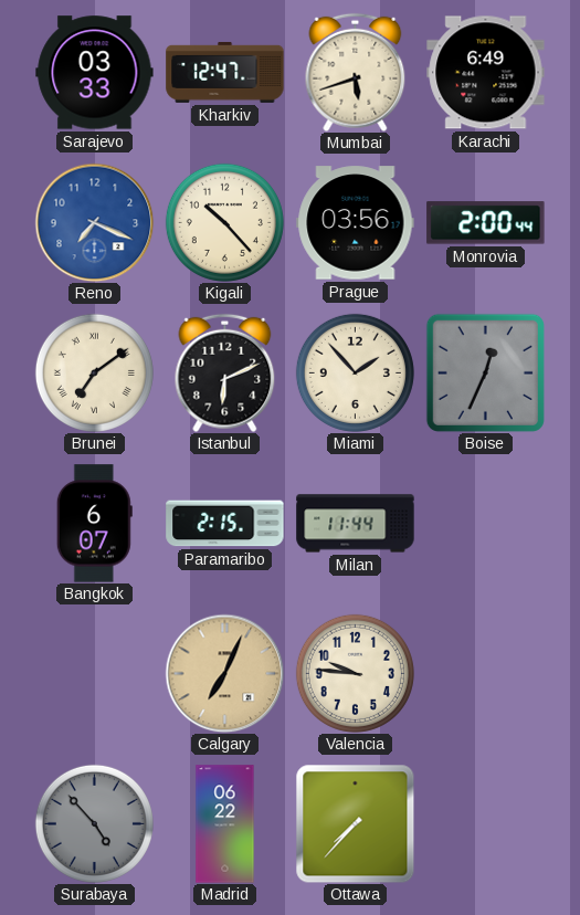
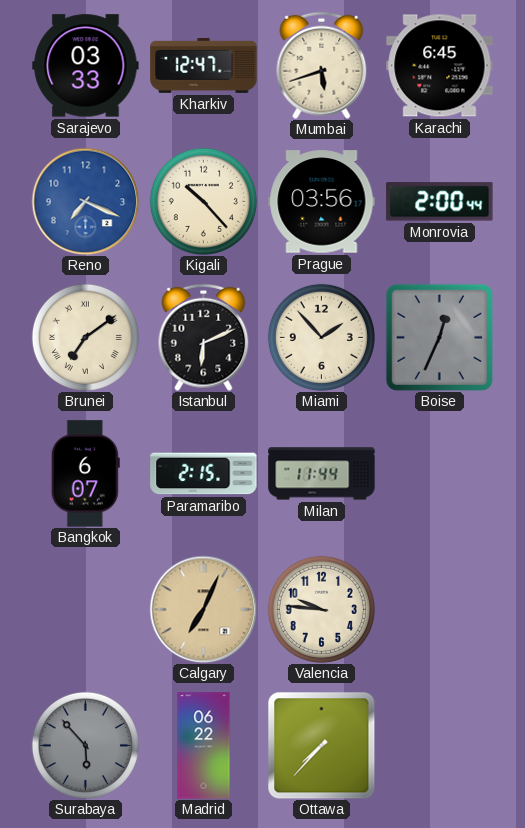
Karachi: 6:49 -> 6:45
Surabaya: 4:53 -> 5:53
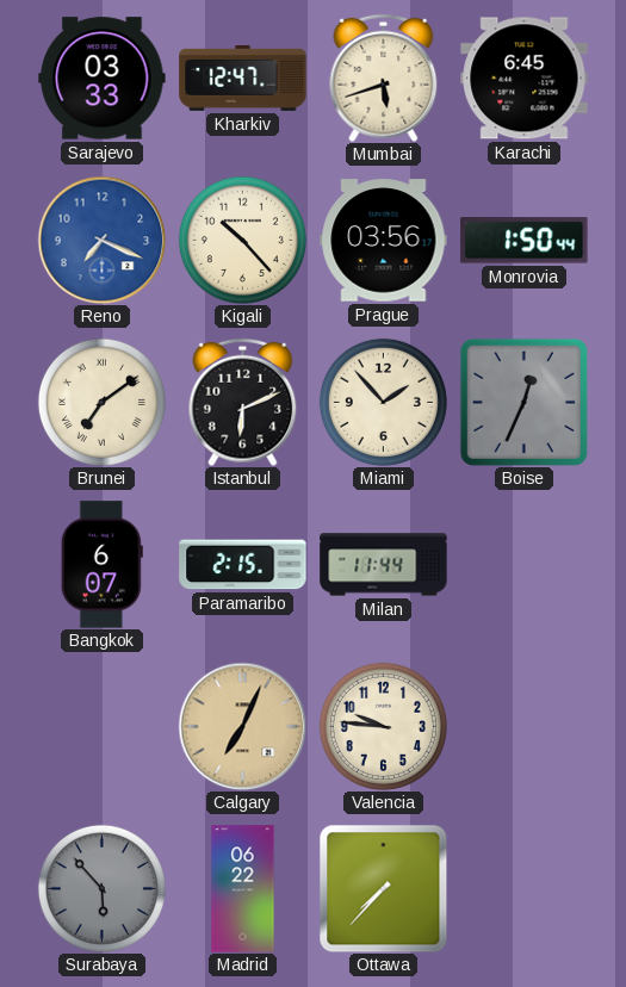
Monrovia: 2:00 -> 1:50
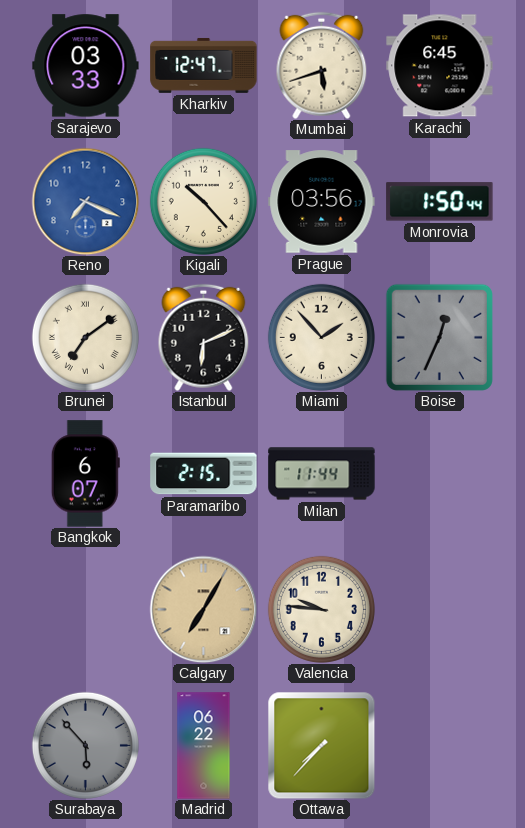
Calgary: 7:04 -> 7:05
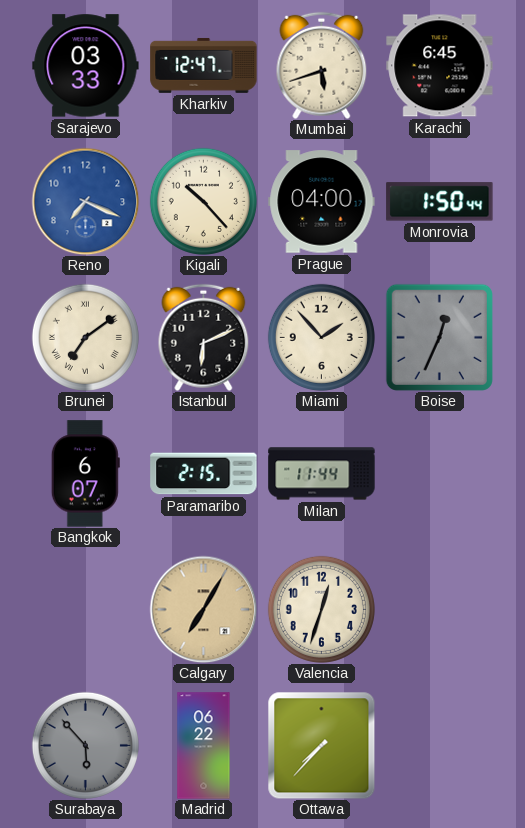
Prague: 03:56 -> 04:00
Valencia: 9:46 -> 12:33
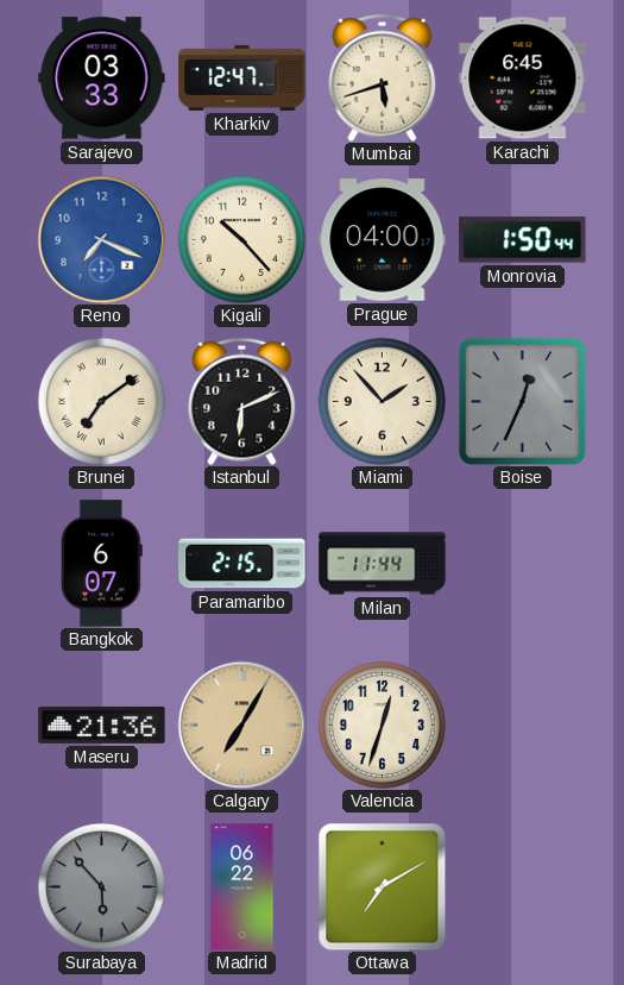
Maseru: none -> 21:36
Ottawa: 7:37 -> 7:10
